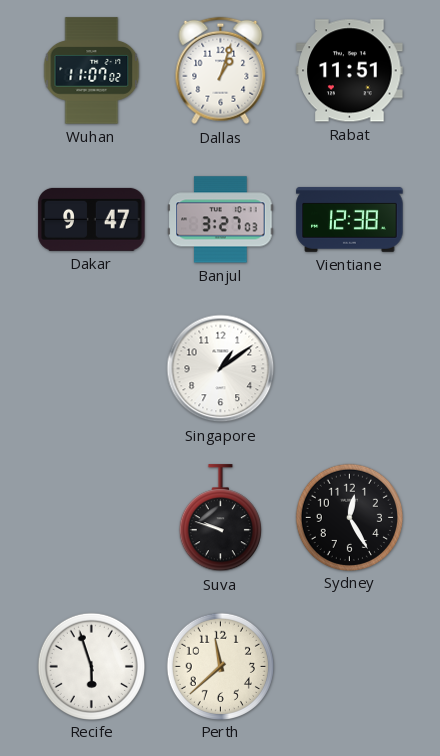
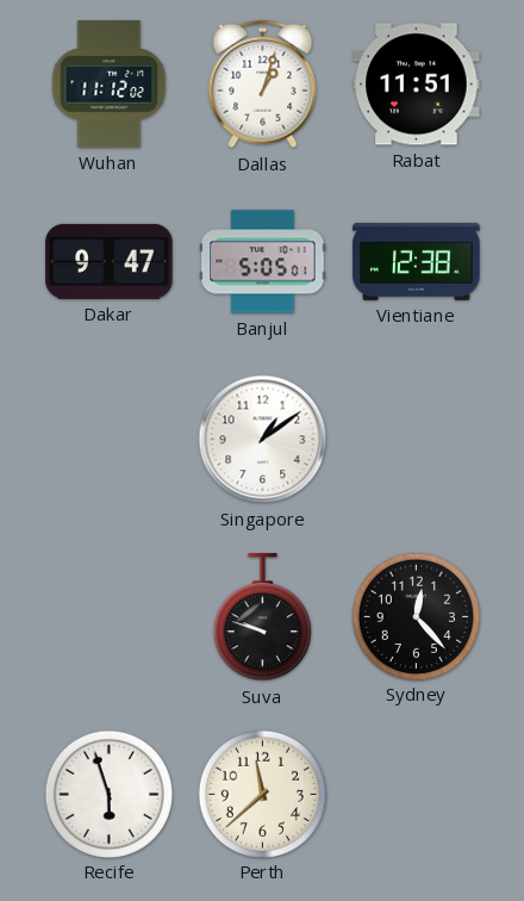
Wuhan: 11:07 -> 11:12
Banjul: 3:27 -> 5:05
Sydney: 12:25 -> 12:23
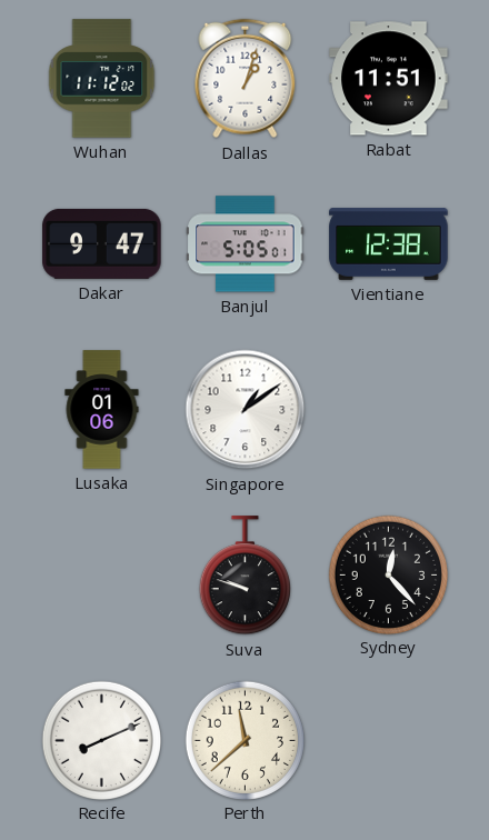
Lusaka: none -> 01:06
Recife: 5:57 -> 8:11
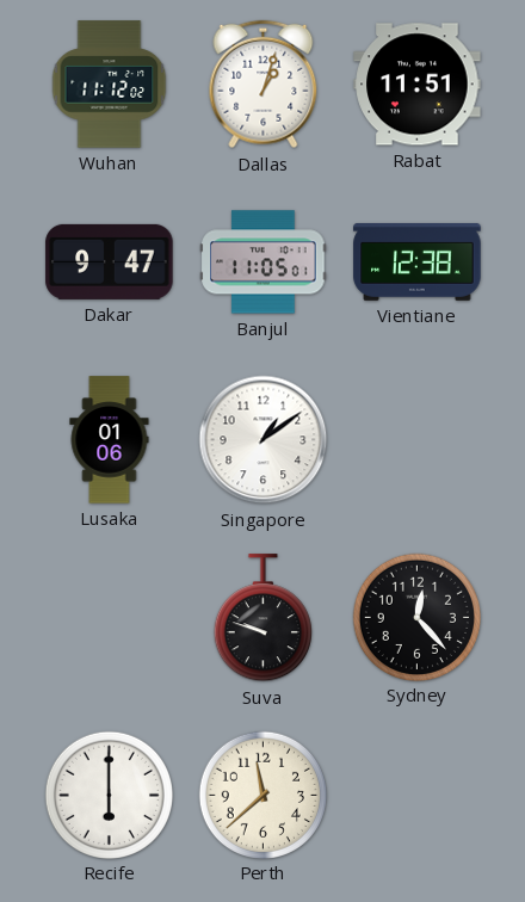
Banjul: 5:05 -> 11:05
Recife: 8:11 -> 6:00
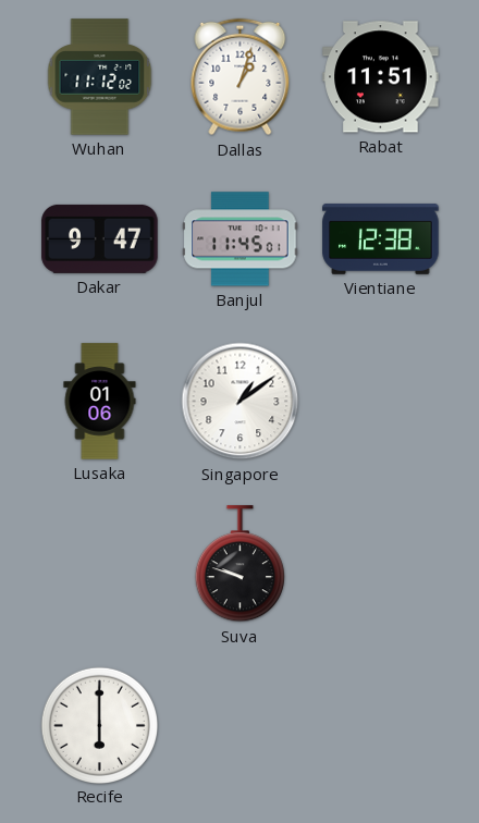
Banjul: 11:05 -> 11:45
Sydney: 12:23 -> none
Perth: 11:38 -> none
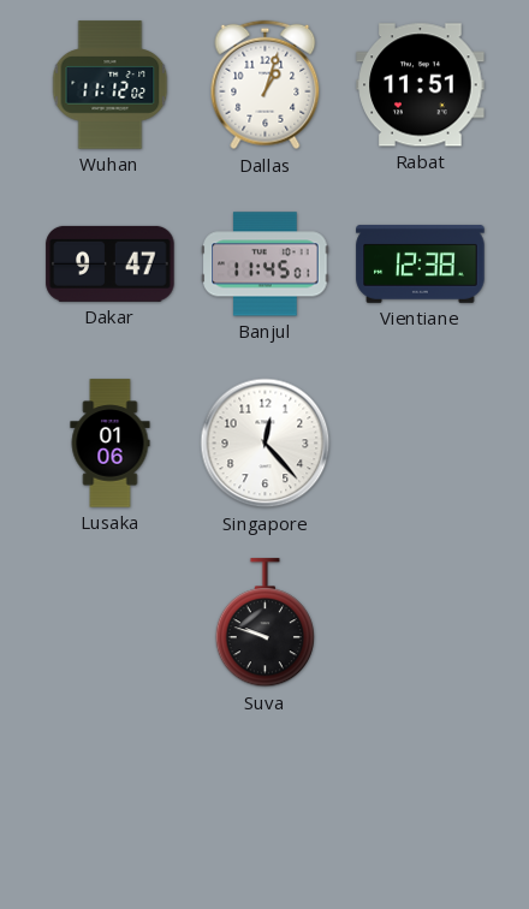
Singapore: 1:09 -> 12:23
Recife: 6:00 -> none
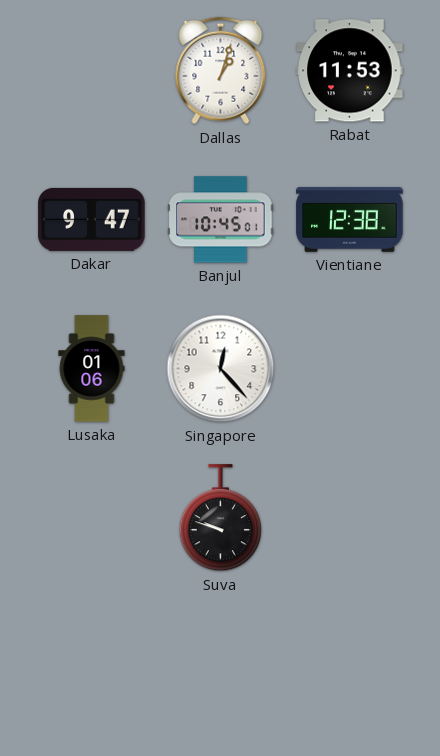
Wuhan: 11:12 -> none
Rabat: 11:51 -> 11:53
Banjul: 11:45 -> 10:45
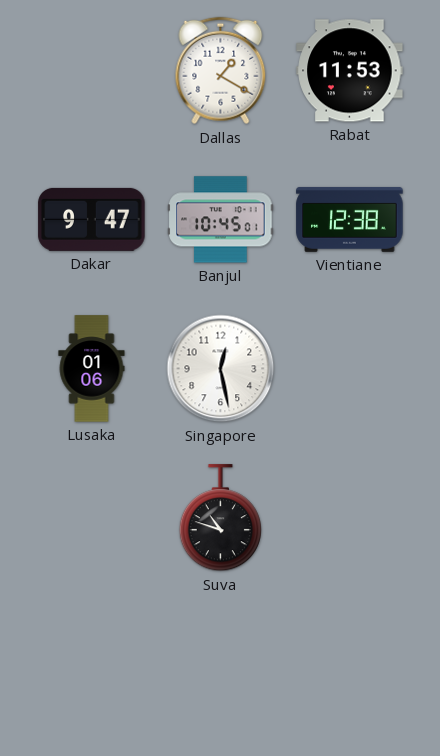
Dallas: 1:03 -> 1:20
Singapore: 12:23 -> 12:28
Suva: 9:48 -> 10:48
